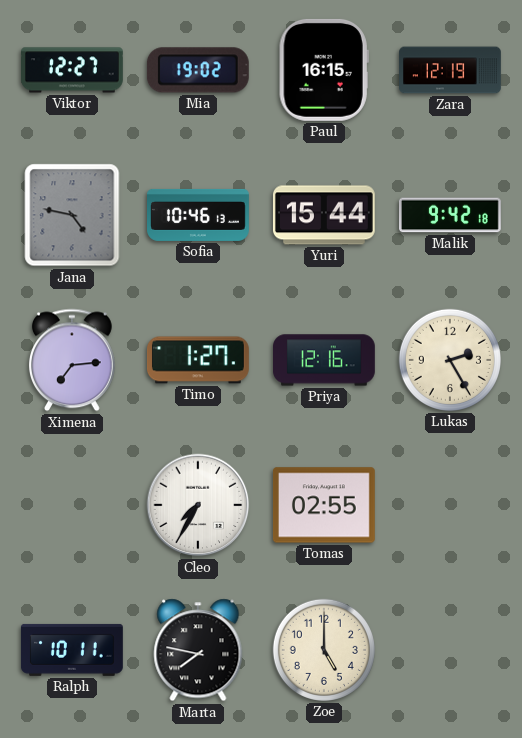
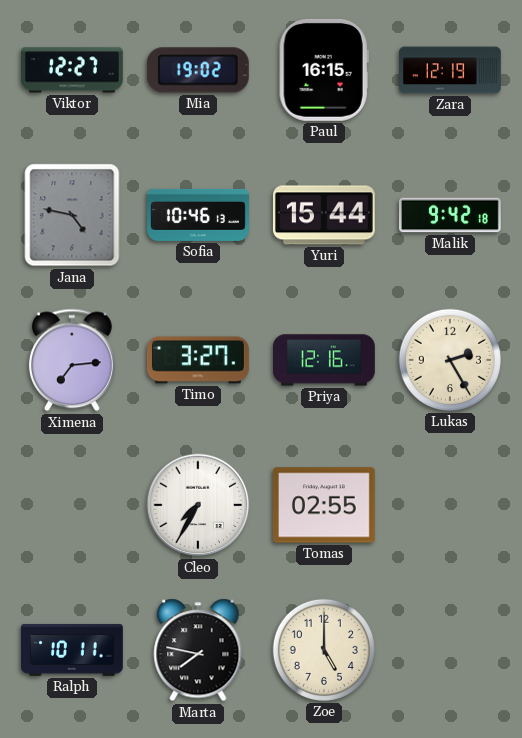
Timo: 1:27 -> 3:27
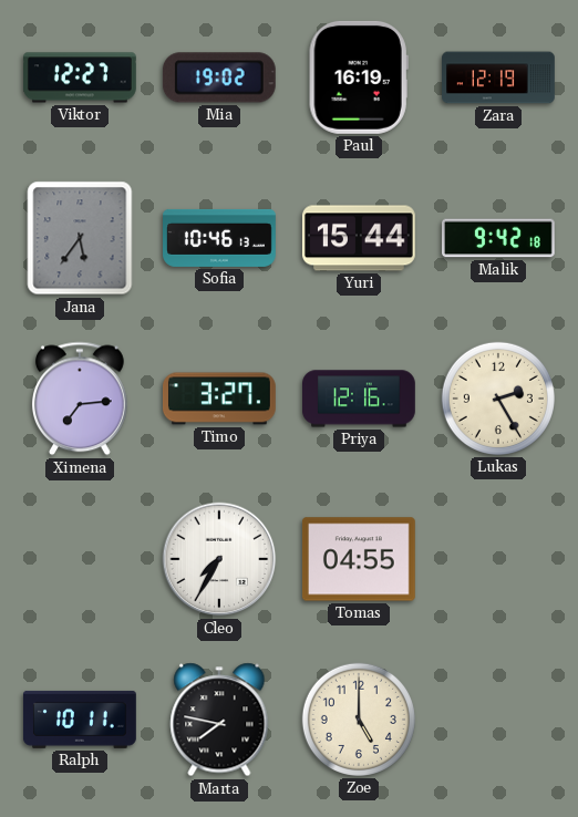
Paul: 16:15 -> 16:19
Jana: 4:47 -> 5:36
Tomas: 02:55 -> 04:55
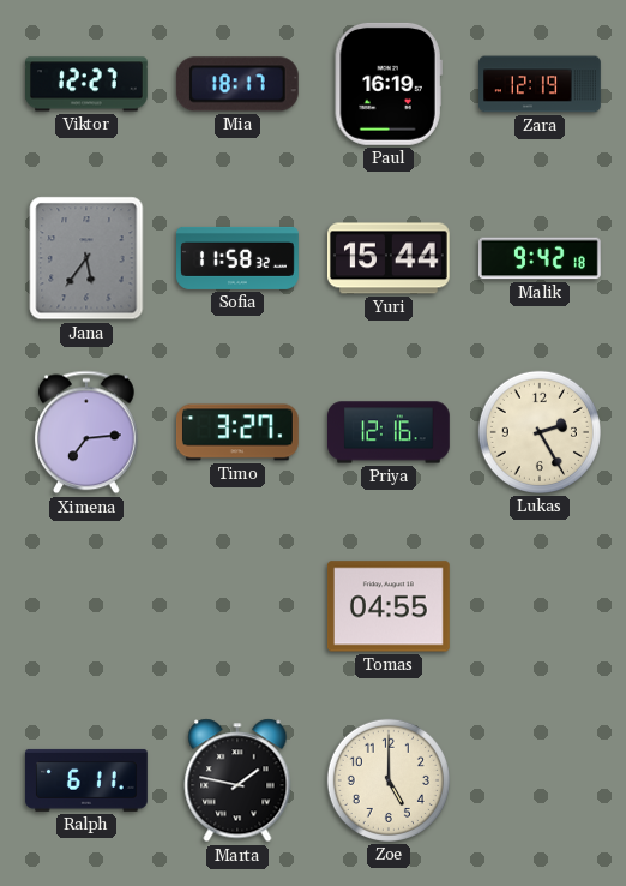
Mia: 19:02 -> 18:17
Sofia: 10:46 -> 11:58
Cleo: 7:35 -> none
Ralph: 10:11 -> 6:11
Marta: 7:47 -> 1:47
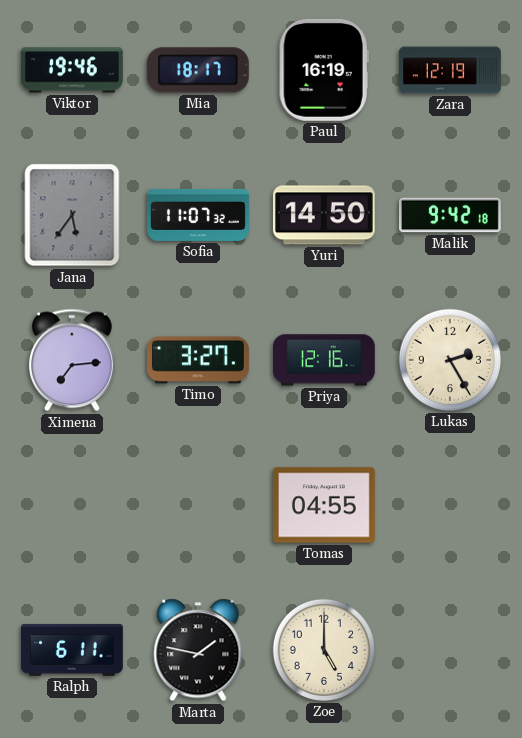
Viktor: 12:27 -> 19:46
Sofia: 11:58 -> 11:07
Yuri: 15:44 -> 14:50
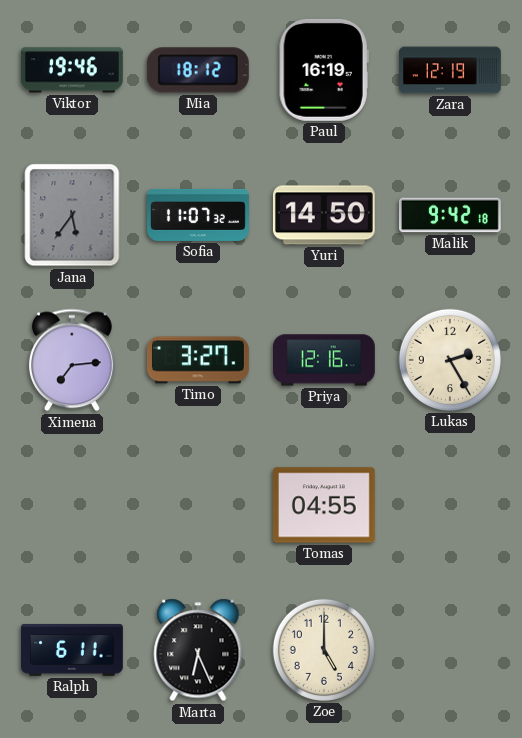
Mia: 18:17 -> 18:12
Marta: 1:47 -> 6:26
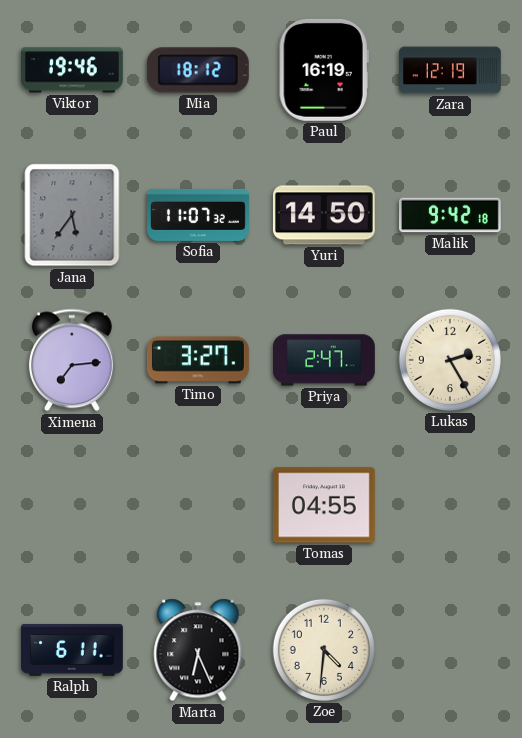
Priya: 12:16 -> 2:47
Zoe: 5:00 -> 4:31
